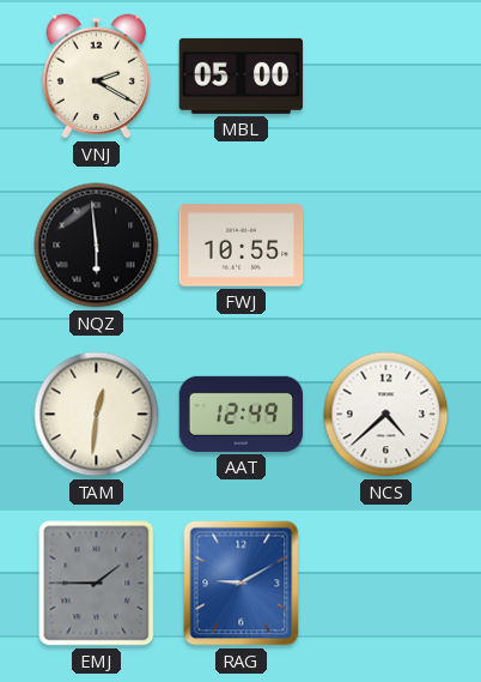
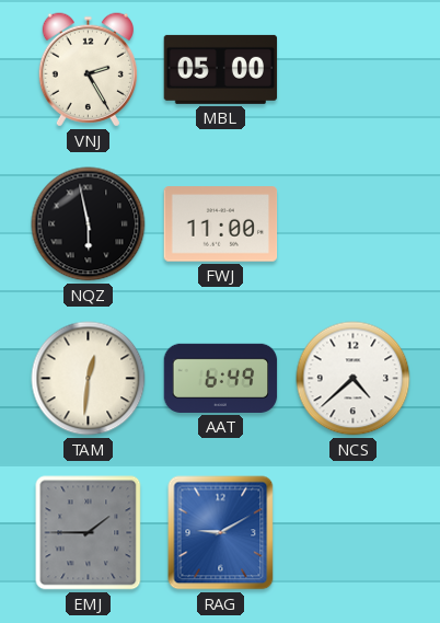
VNJ: 2:20 -> 2:25
NQZ: 5:59 -> 5:58
FWJ: 10:55 -> 11:00
AAT: 12:49 -> 6:49
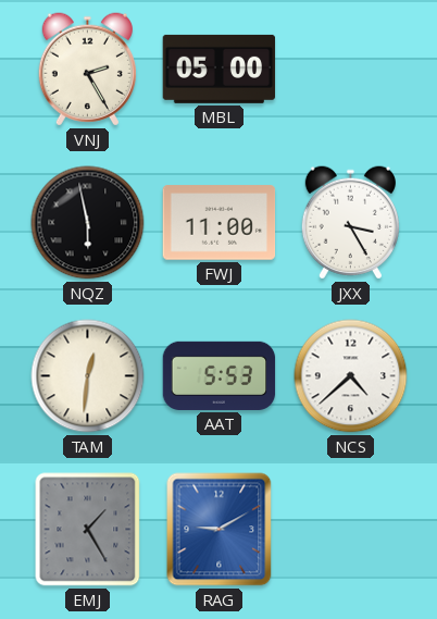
JXX: none -> 3:25
AAT: 6:49 -> 5:53
EMJ: 1:45 -> 1:25
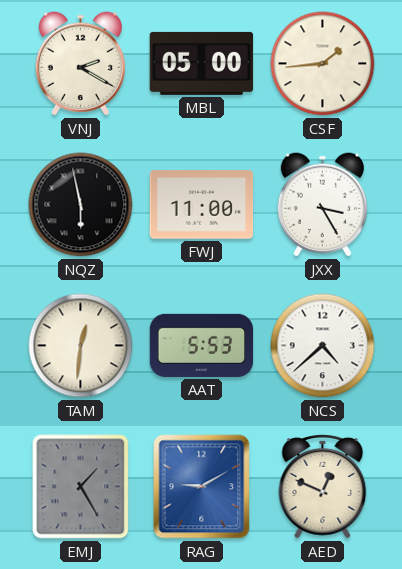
VNJ: 2:25 -> 2:20
CSF: none -> 1:44
AED: none -> 12:49
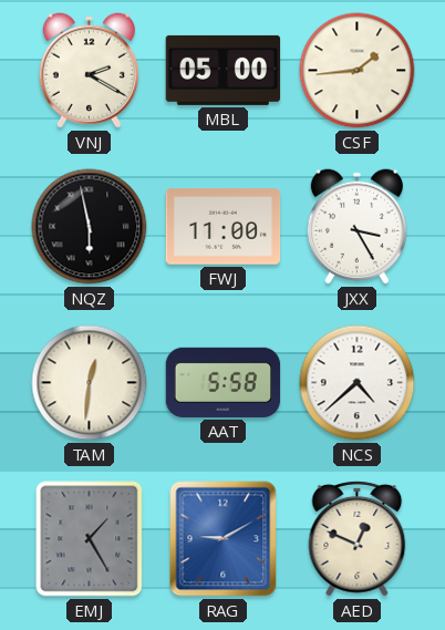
AAT: 5:53 -> 5:58
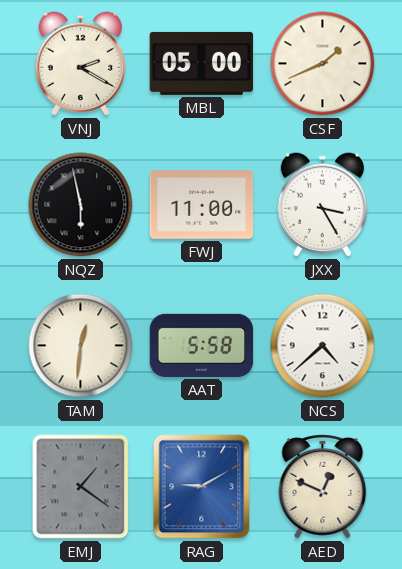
CSF: 1:44 -> 1:41
EMJ: 1:25 -> 1:21
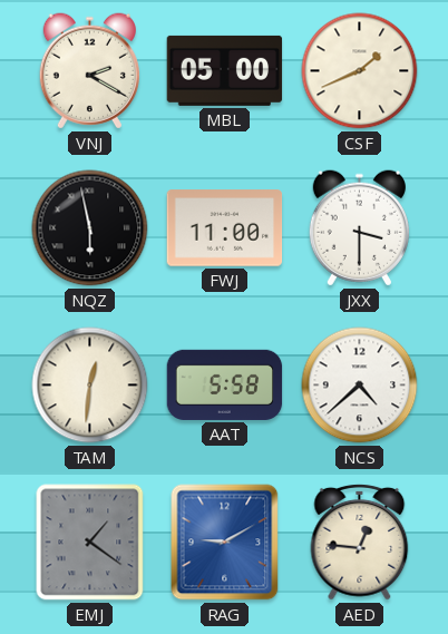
JXX: 3:25 -> 3:30
AED: 12:49 -> 12:46
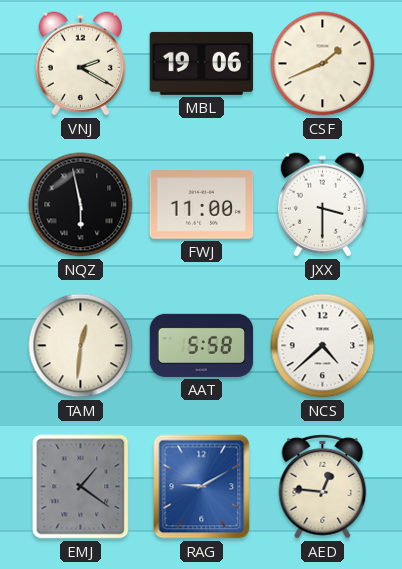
MBL: 05:00 -> 19:06
